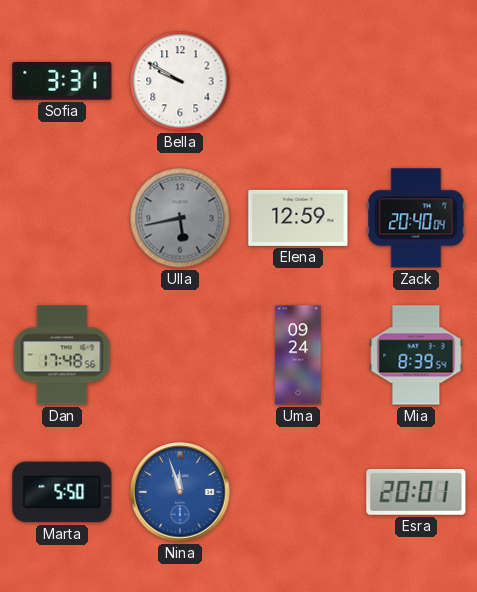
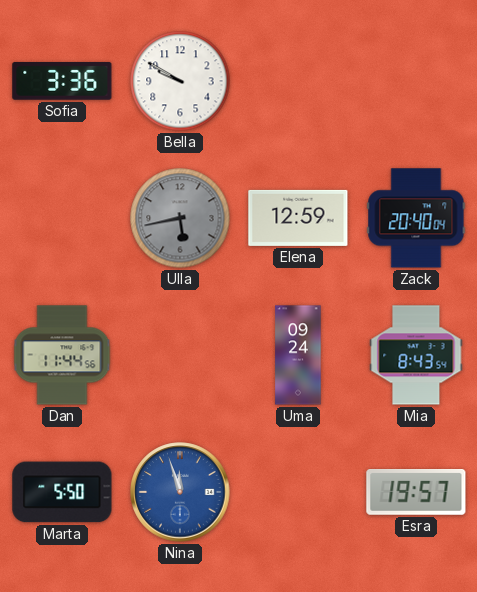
Sofia: 3:31 -> 3:36
Dan: 17:48 -> 11:44
Mia: 8:39 -> 8:43
Esra: 20:01 -> 19:57
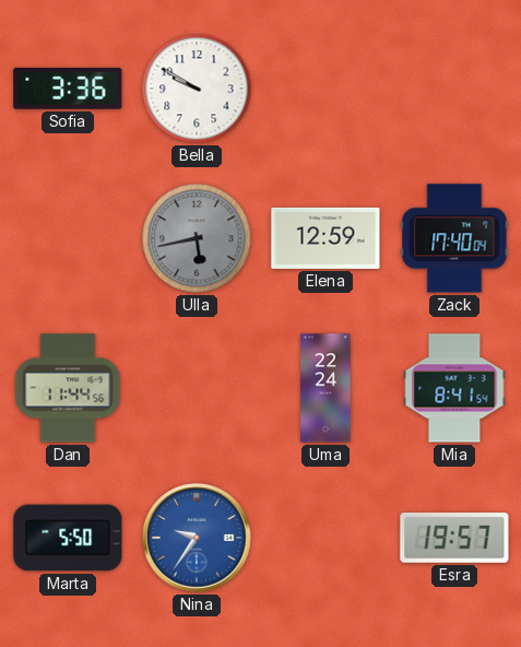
Zack: 20:40 -> 17:40
Uma: 09:24 -> 22:24
Mia: 8:43 -> 8:41
Nina: 11:57 -> 9:36
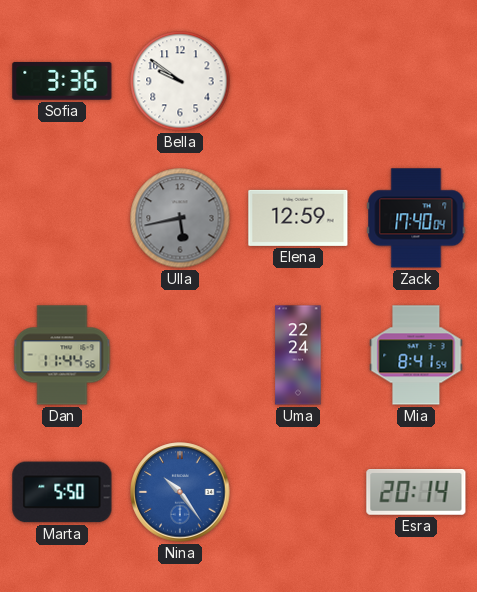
Bella: 9:50 -> 9:51
Nina: 9:36 -> 10:24
Esra: 19:57 -> 20:14
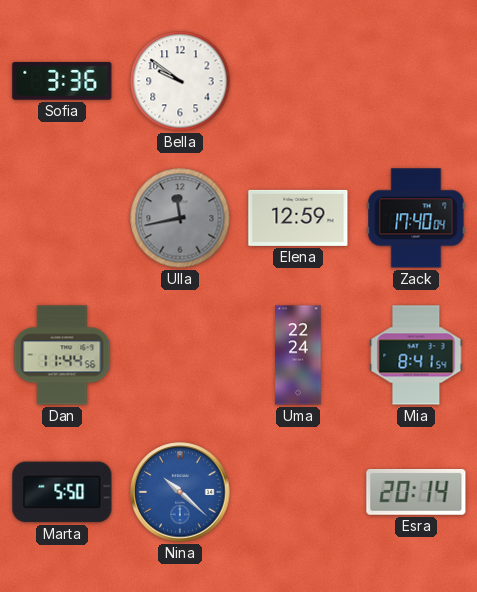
Ulla: 5:43 -> 11:43
Nina: 10:24 -> 10:22
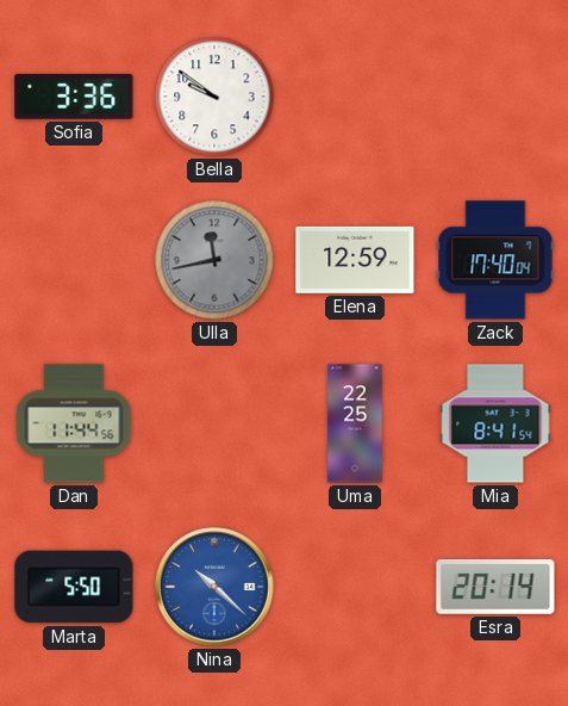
Uma: 22:24 -> 22:25
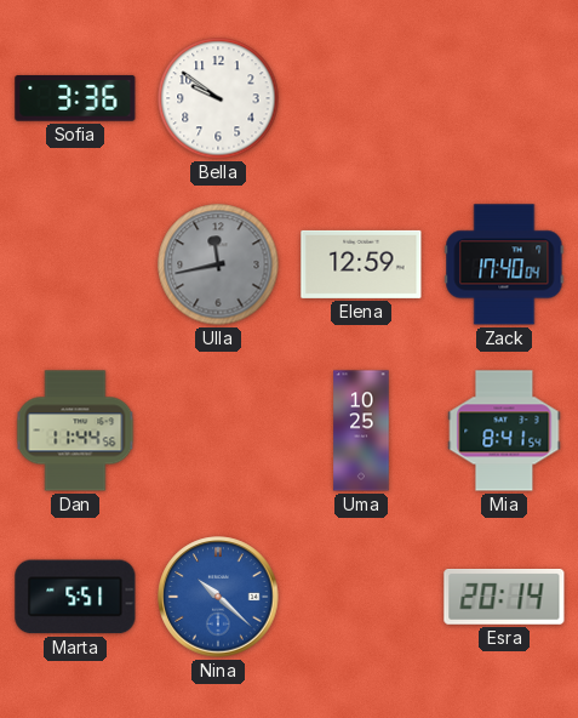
Uma: 22:25 -> 10:25
Marta: 5:50 -> 5:51
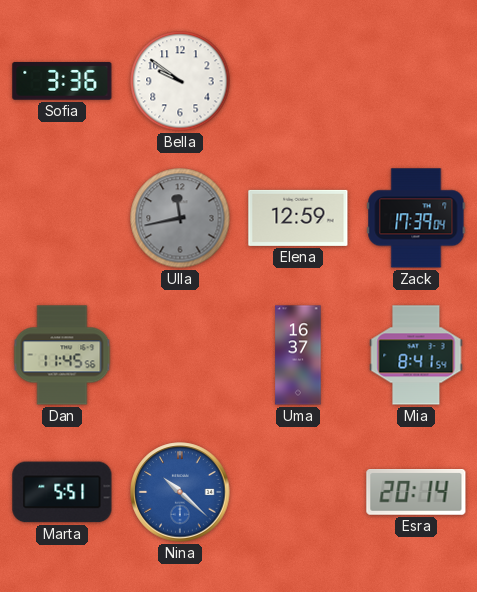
Zack: 17:40 -> 17:39
Dan: 11:44 -> 11:45
Uma: 10:25 -> 16:37
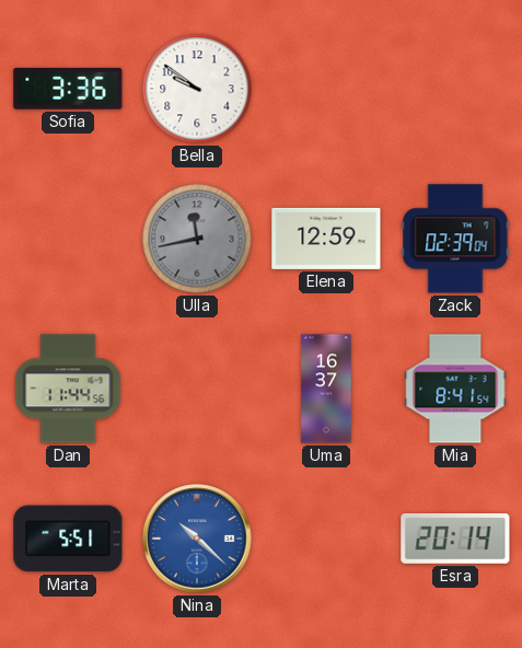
Zack: 17:39 -> 02:39
Dan: 11:45 -> 11:44
